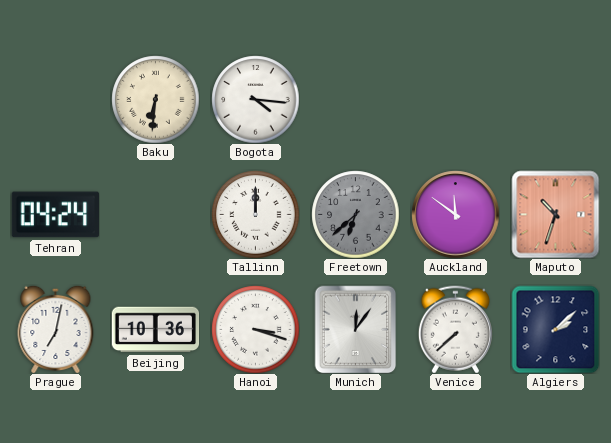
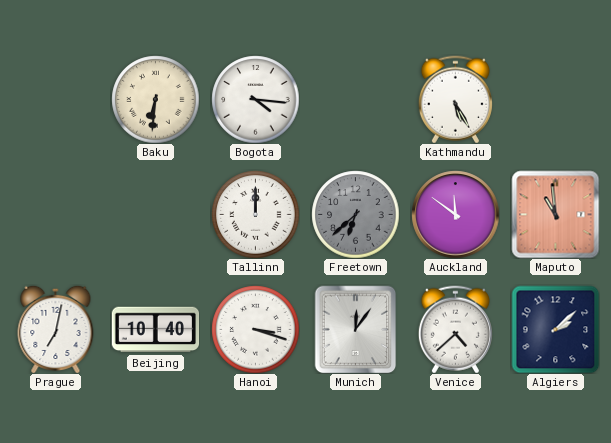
Kathmandu: none -> 5:25
Tehran: 04:24 -> none
Maputo: 10:33 -> 10:59
Beijing: 10:36 -> 10:40
Venice: 7:38 -> 4:38
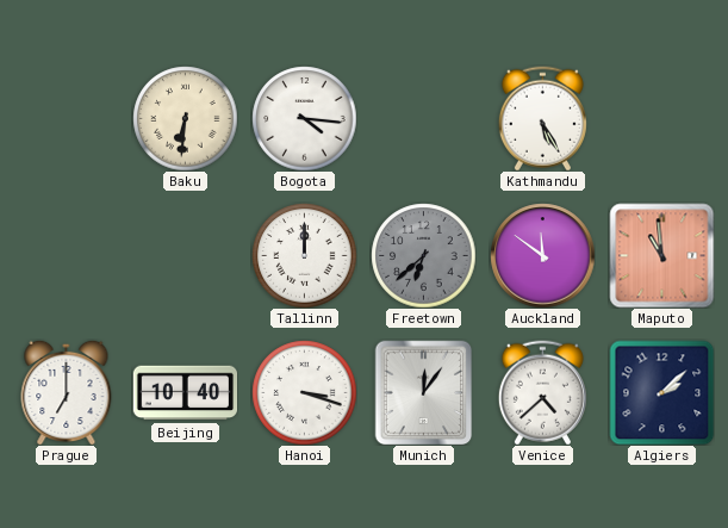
Prague: 7:02 -> 7:00
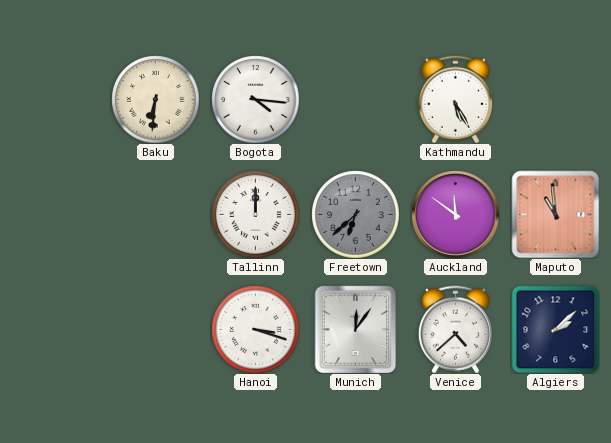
Prague: 7:00 -> none
Beijing: 10:40 -> none
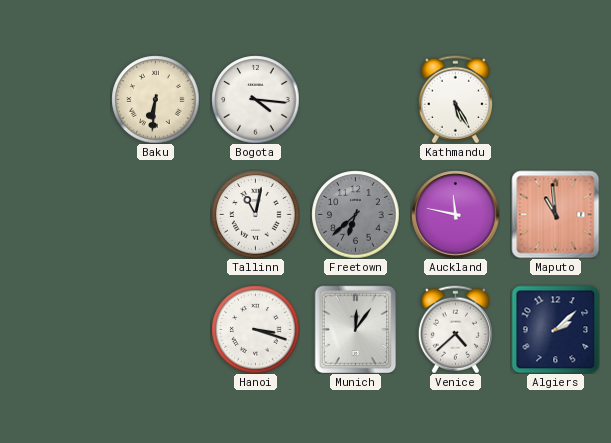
Tallinn: 12:00 -> 11:02
Auckland: 11:51 -> 11:47
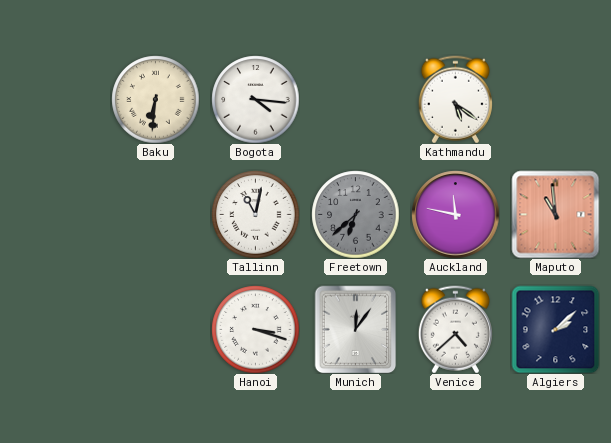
Kathmandu: 5:25 -> 5:21
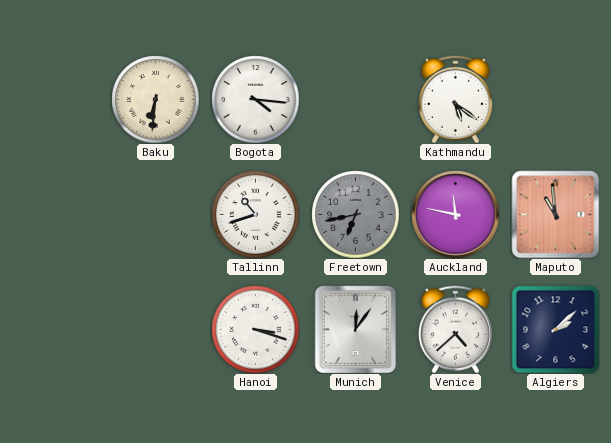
Tallinn: 11:02 -> 10:42
Freetown: 6:38 -> 6:43
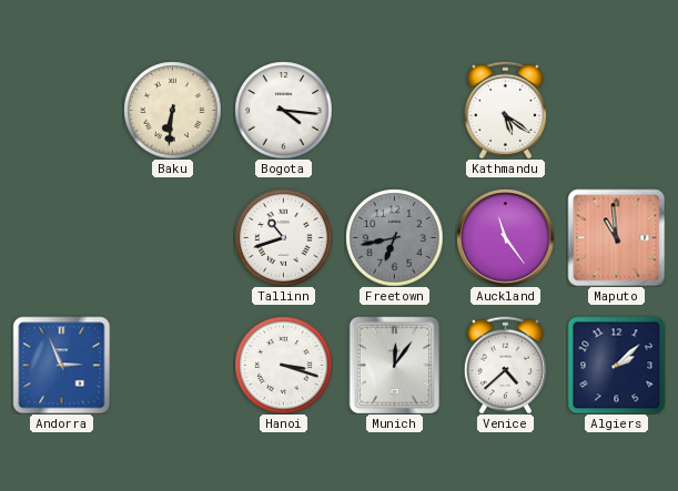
Auckland: 11:47 -> 11:24
Andorra: none -> 2:56
